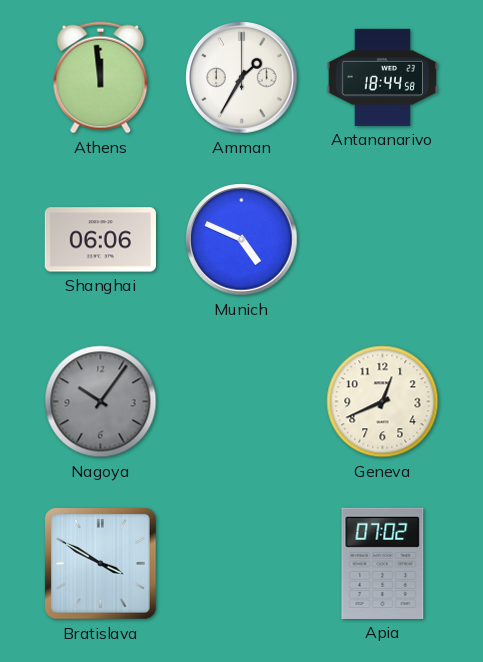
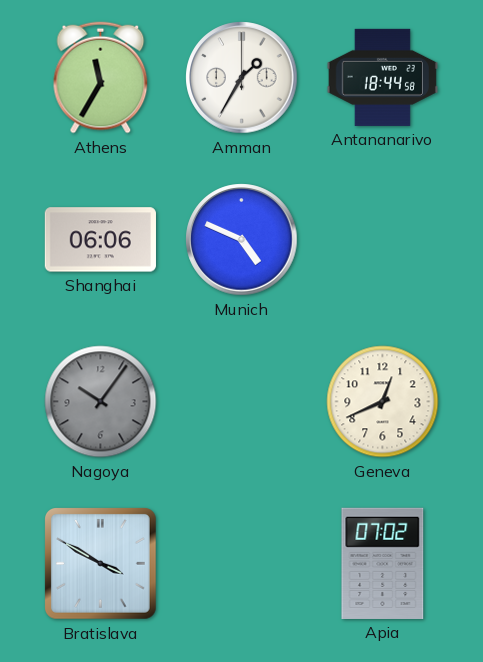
Athens: 11:59 -> 11:35
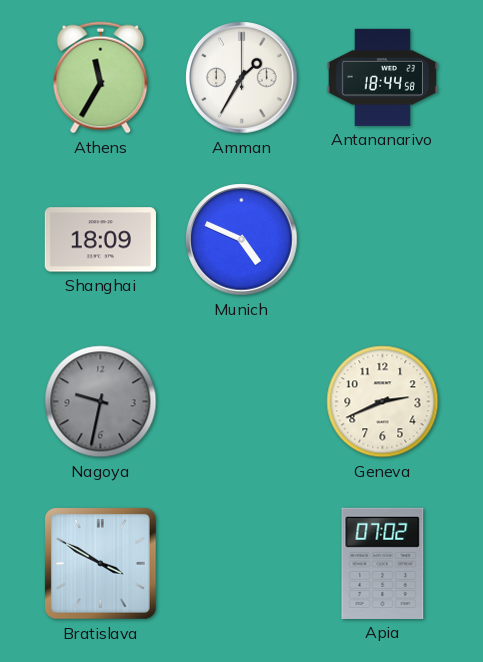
Shanghai: 06:06 -> 18:09
Nagoya: 10:06 -> 9:32
Geneva: 12:41 -> 2:41
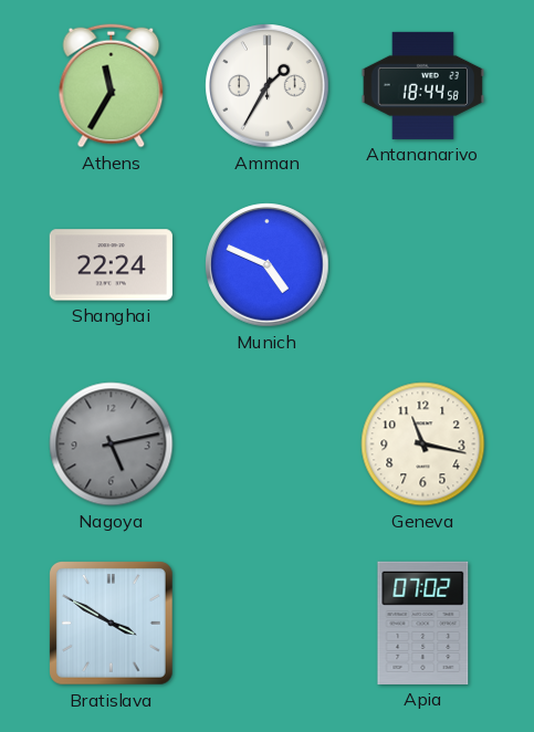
Shanghai: 18:09 -> 22:24
Nagoya: 9:32 -> 5:13
Geneva: 2:41 -> 11:17
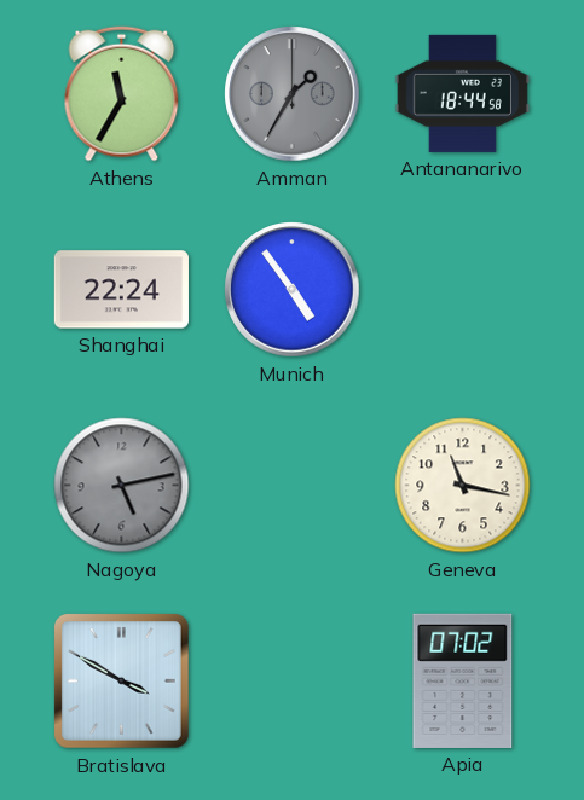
Amman dial: white -> grey
Munich: 4:49 -> 4:54
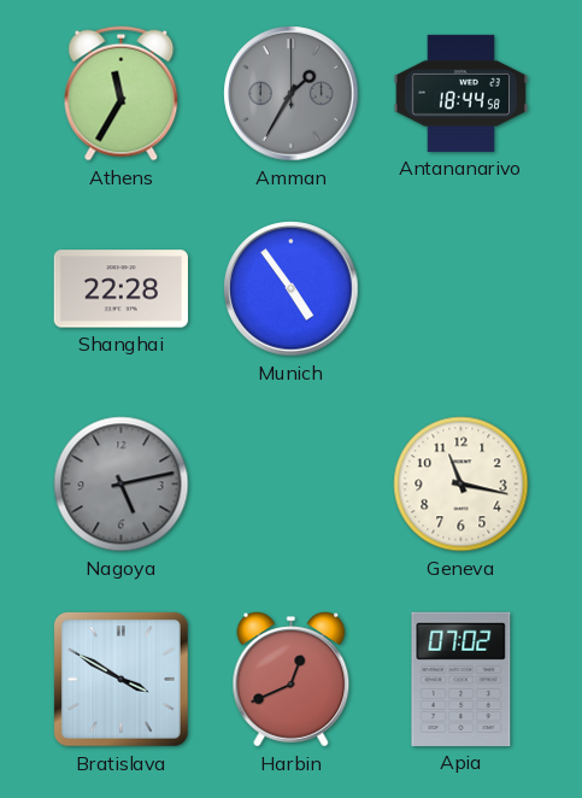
Shanghai: 22:24 -> 22:28
Harbin: none -> 12:41
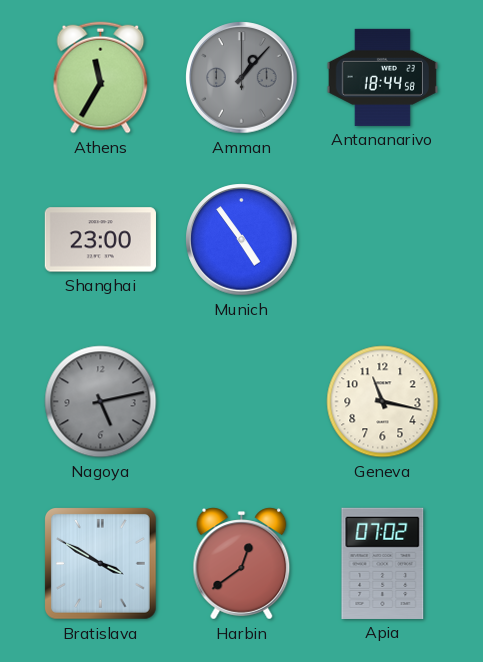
Amman: 1:35 -> 1:07
Shanghai: 22:28 -> 23:00
Harbin: 12:41 -> 12:39
